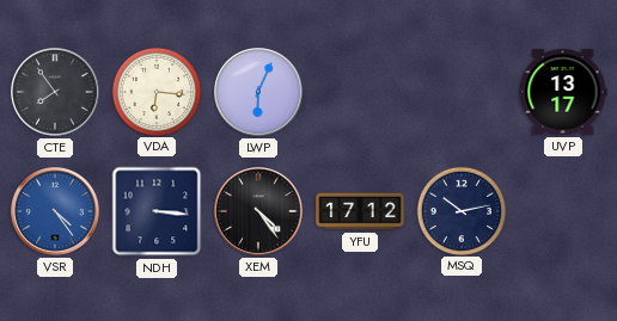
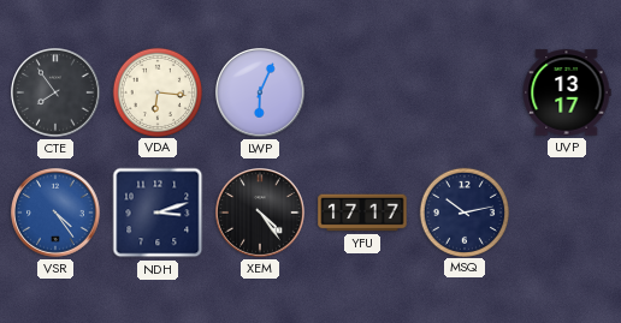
NDH: 3:16 -> 3:12
YFU: 17:12 -> 17:17
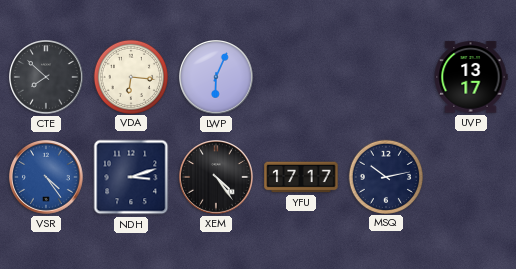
CTE: 7:54 -> 7:52
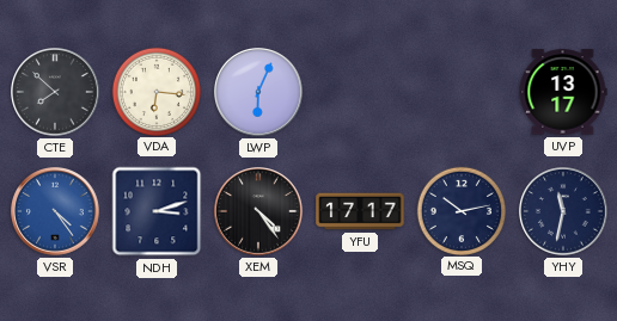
YHY: none -> 11:32
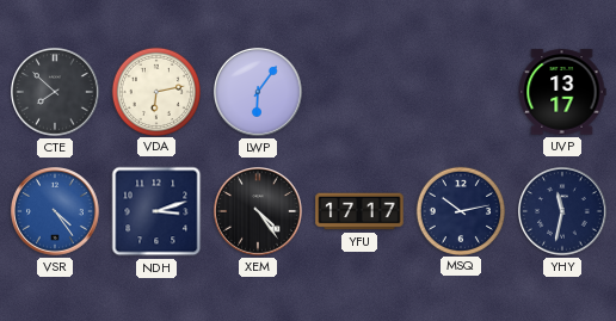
VDA: 6:16 -> 6:13
LWP: 6:04 -> 6:06
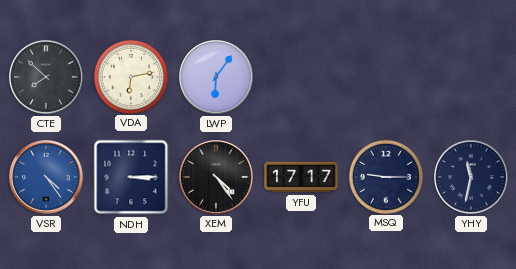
UVP: 13:17 -> none
NDH: 3:12 -> 3:15
MSQ: 10:13 -> 9:15
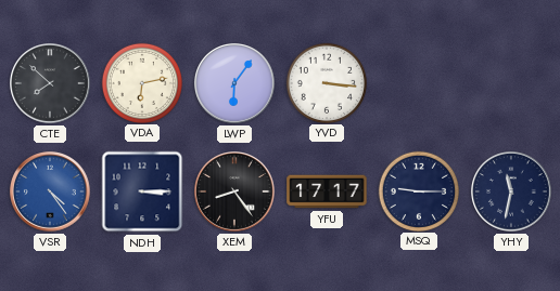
YVD: none -> 3:16
XEM: 4:24 -> 8:24
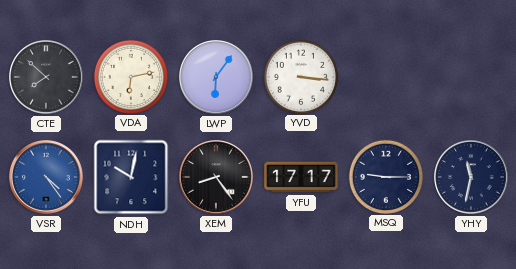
NDH: 3:15 -> 10:02
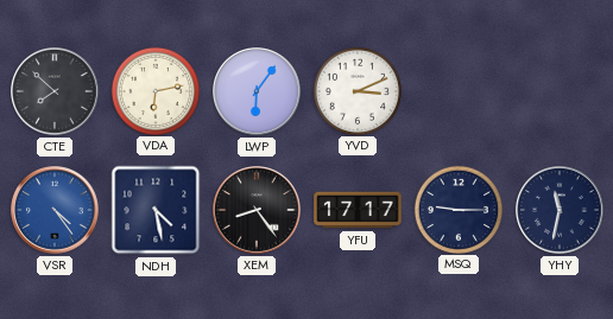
YVD: 3:16 -> 3:11
NDH: 10:02 -> 4:28
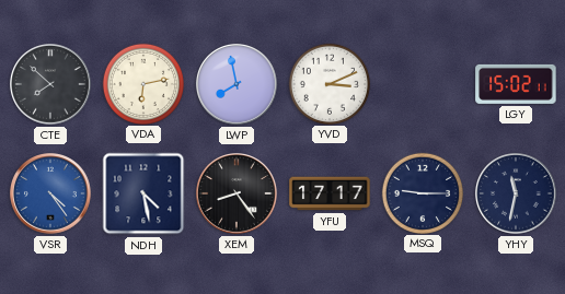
LWP: 6:06 -> 7:58
LGY: none -> 15:02
